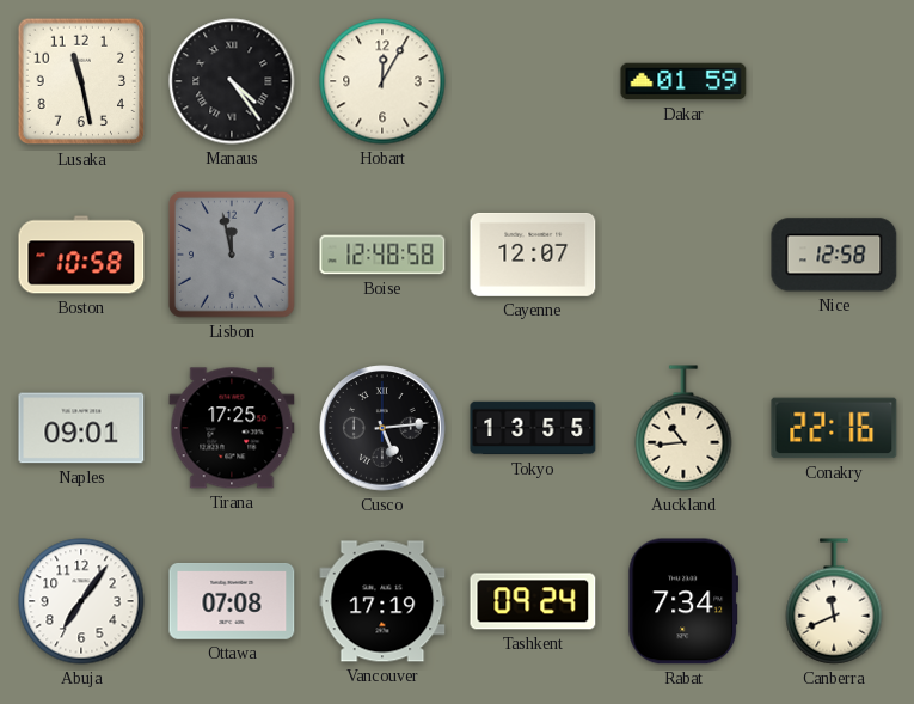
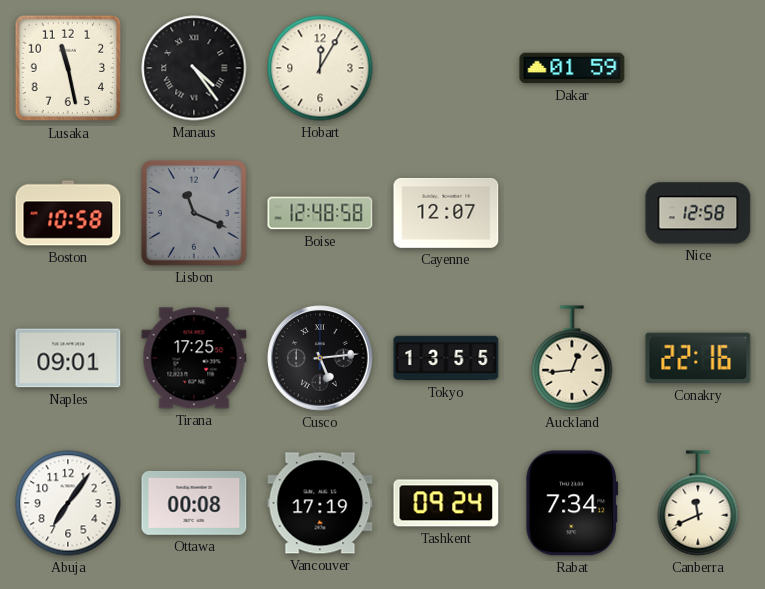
Lisbon: 11:58 -> 11:19
Auckland: 10:44 -> 12:44
Ottawa: 07:08 -> 00:08
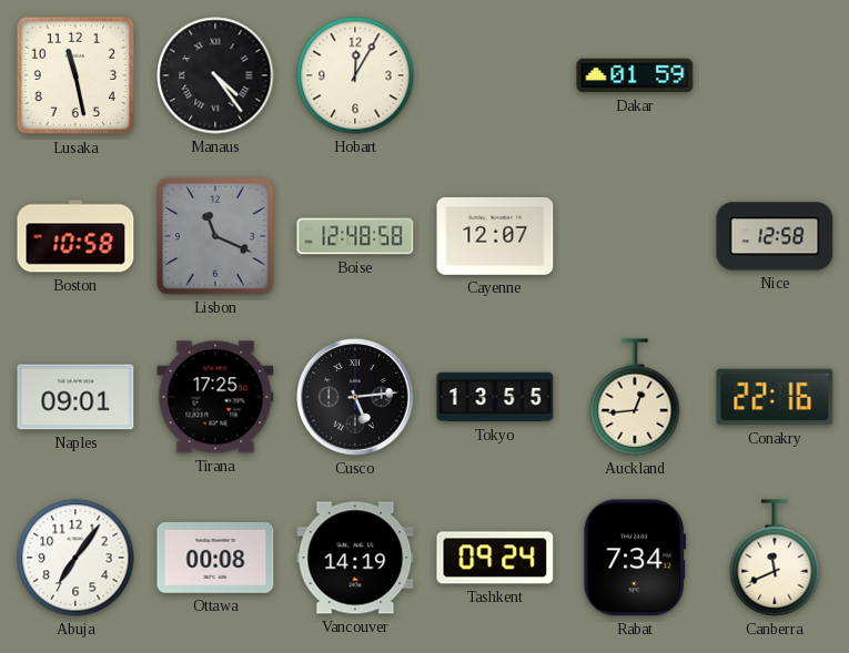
Vancouver: 17:19 -> 14:19
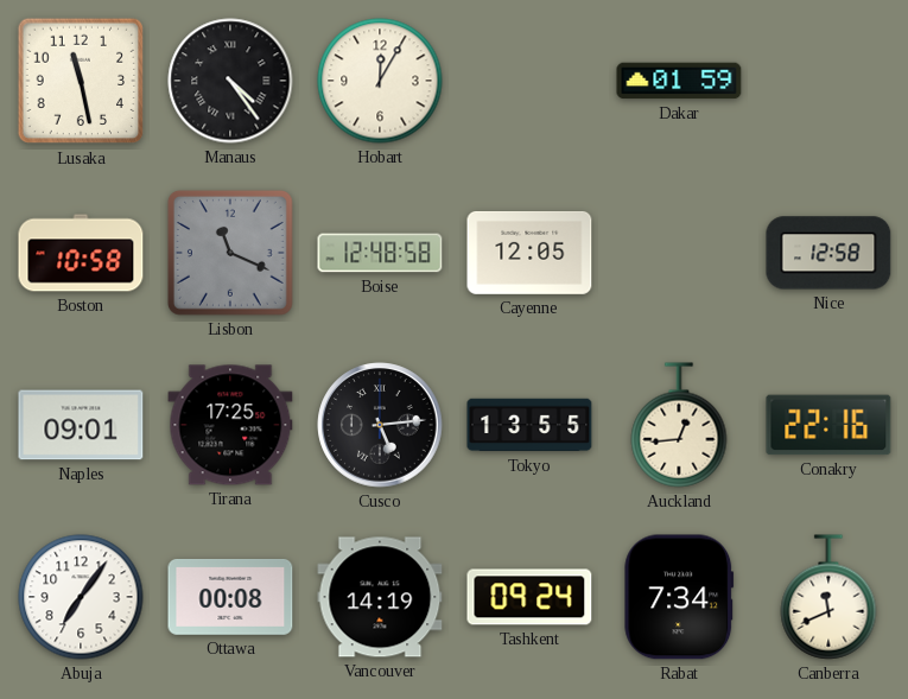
Cayenne: 12:07 -> 12:05
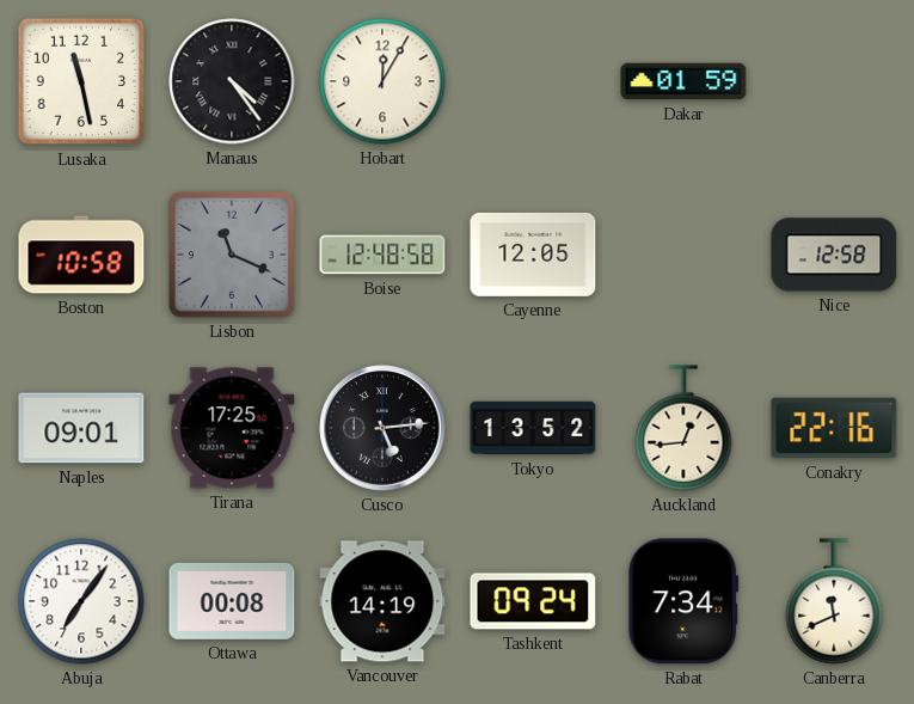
Tokyo: 13:55 -> 13:52
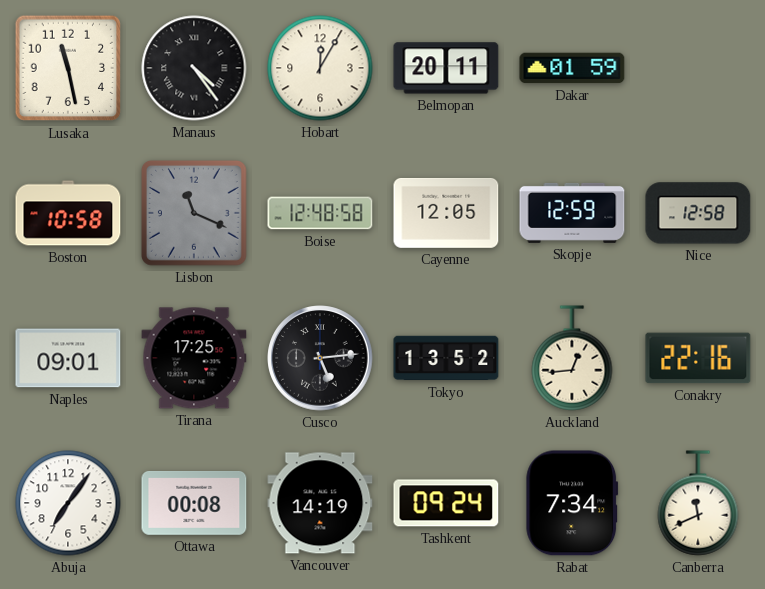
Belmopan: none -> 20:11
Skopje: none -> 12:59
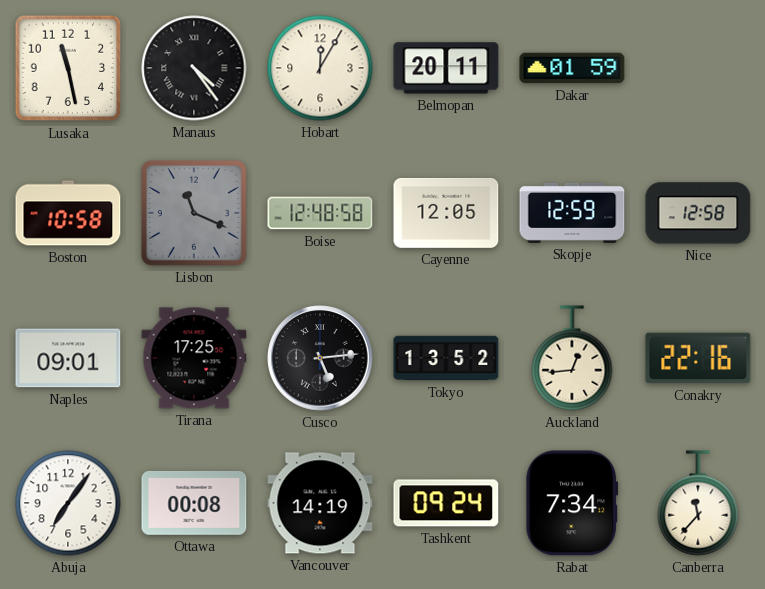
Canberra: 11:41 -> 11:37
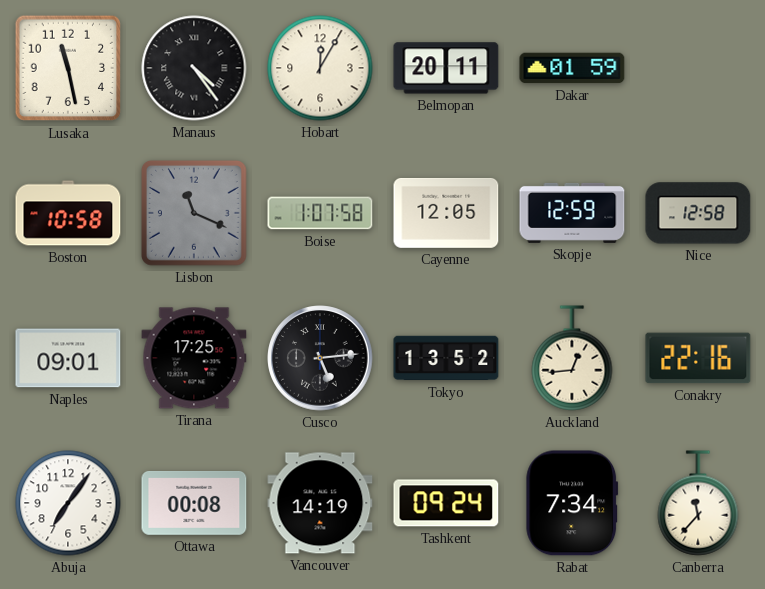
Boise: 12:48 -> 1:07
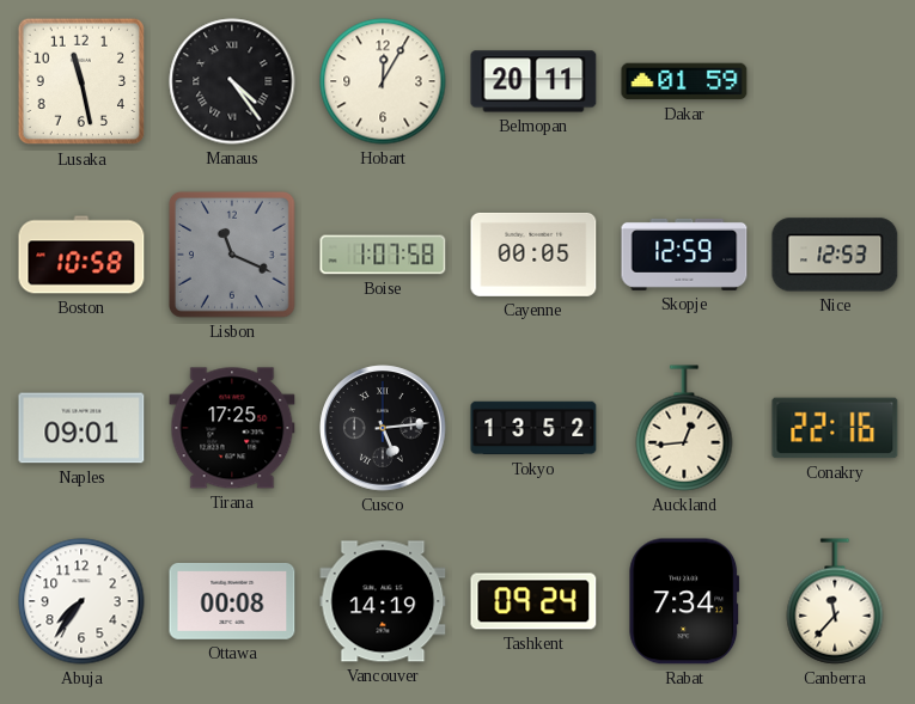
Cayenne: 12:05 -> 00:05
Nice: 12:58 -> 12:53
Abuja: 7:06 -> 7:36
